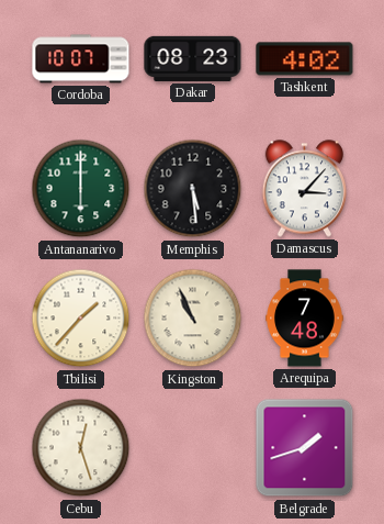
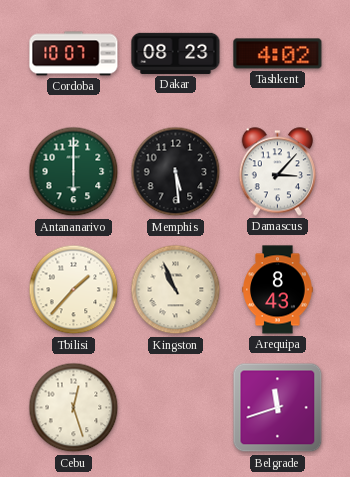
Arequipa: 7:48 -> 8:43
Belgrade: 1:42 -> 11:42
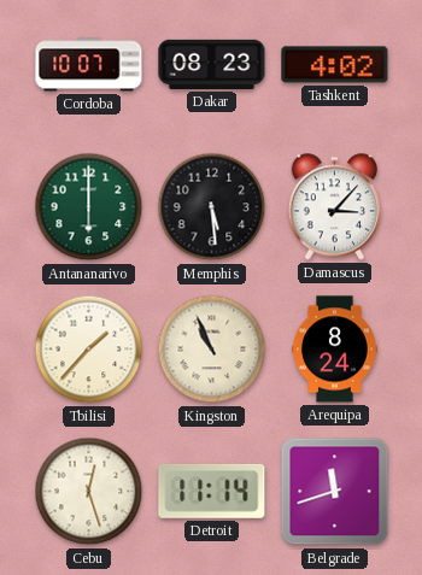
Arequipa: 8:43 -> 8:24
Detroit: none -> 11:14
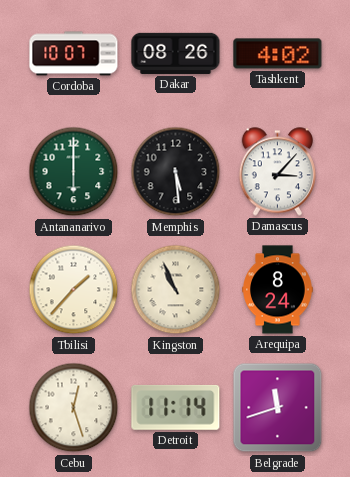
Dakar: 08:23 -> 08:26
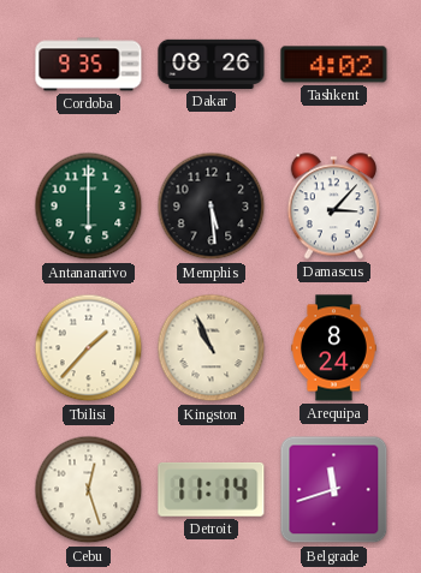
Cordoba: 10:07 -> 9:35
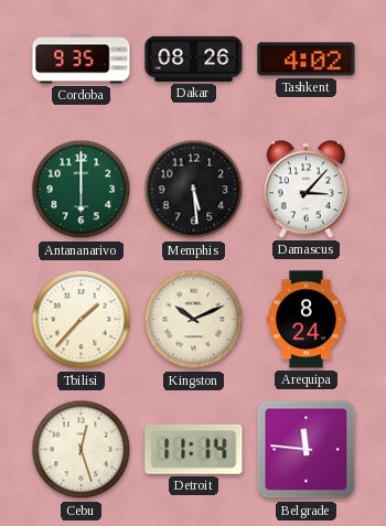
Kingston: 10:56 -> 10:11
Belgrade: 11:42 -> 11:46
